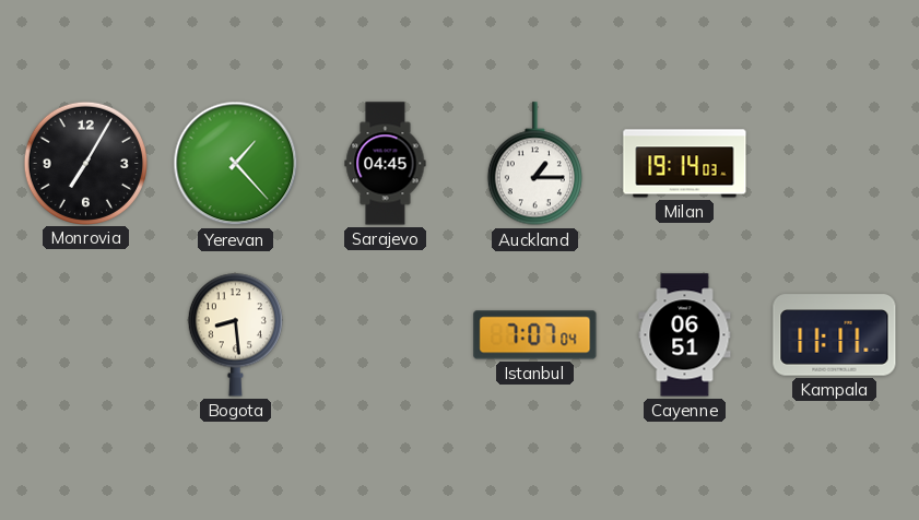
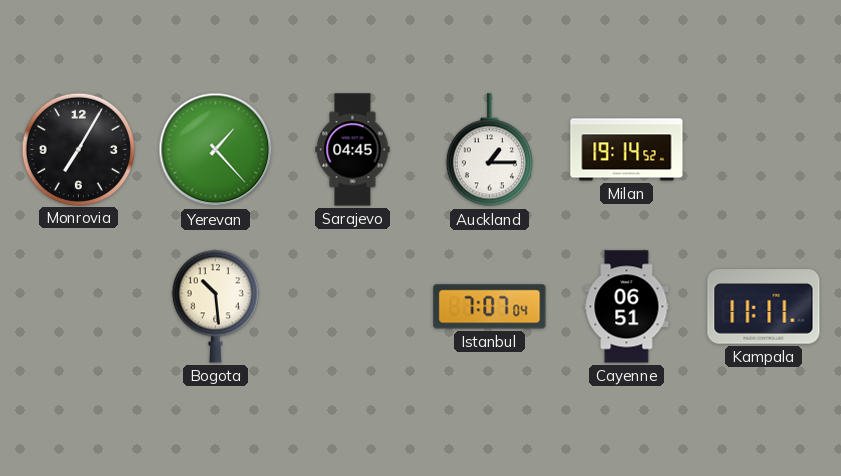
Milan: 19:14:03 -> 19:14:52
Bogota: 8:29 -> 10:29
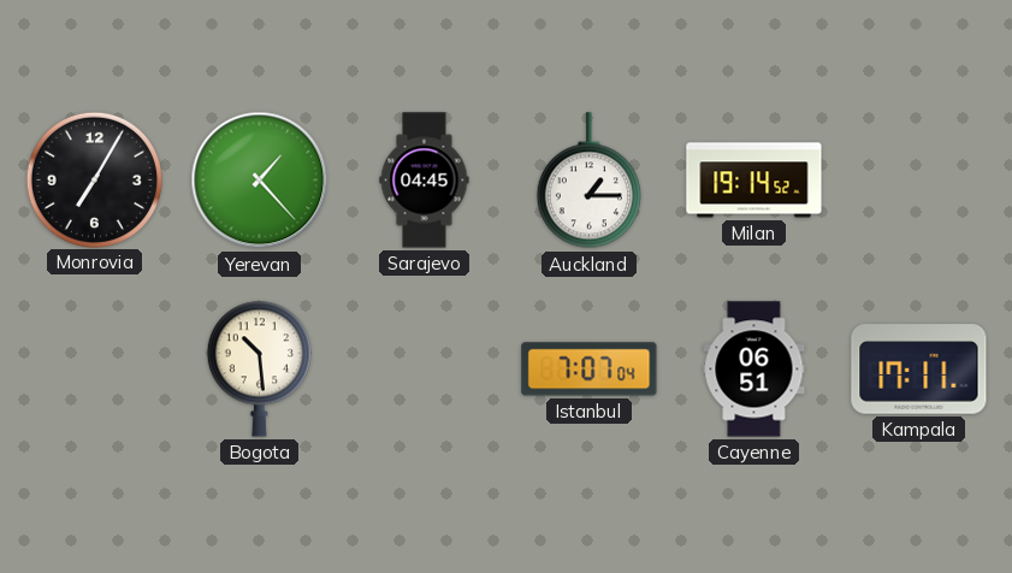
Kampala: 11:11 -> 17:11
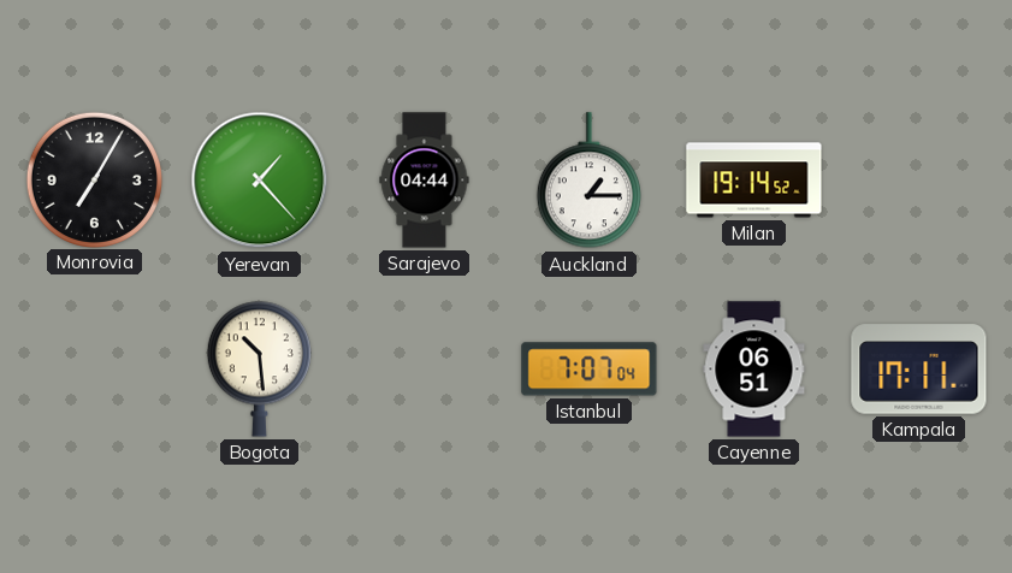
Sarajevo: 04:45 -> 04:44
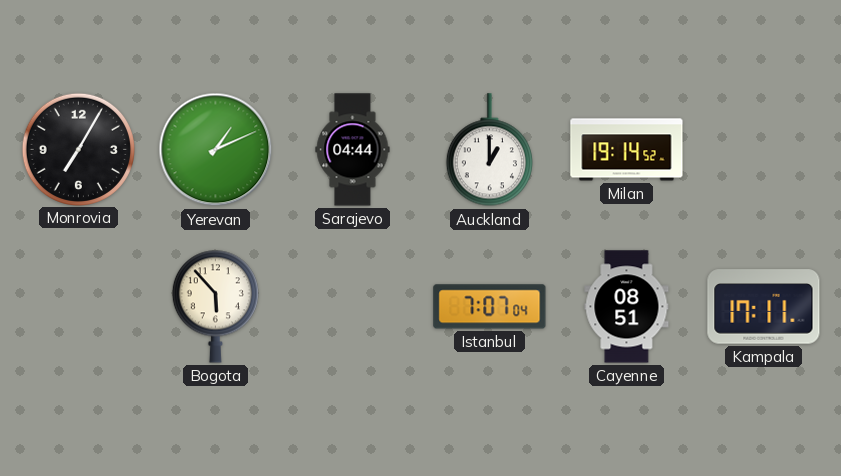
Yerevan: 1:23 -> 1:11
Auckland: 1:15 -> 1:00
Bogota: 10:29 -> 5:53
Cayenne: 06:51 -> 08:51
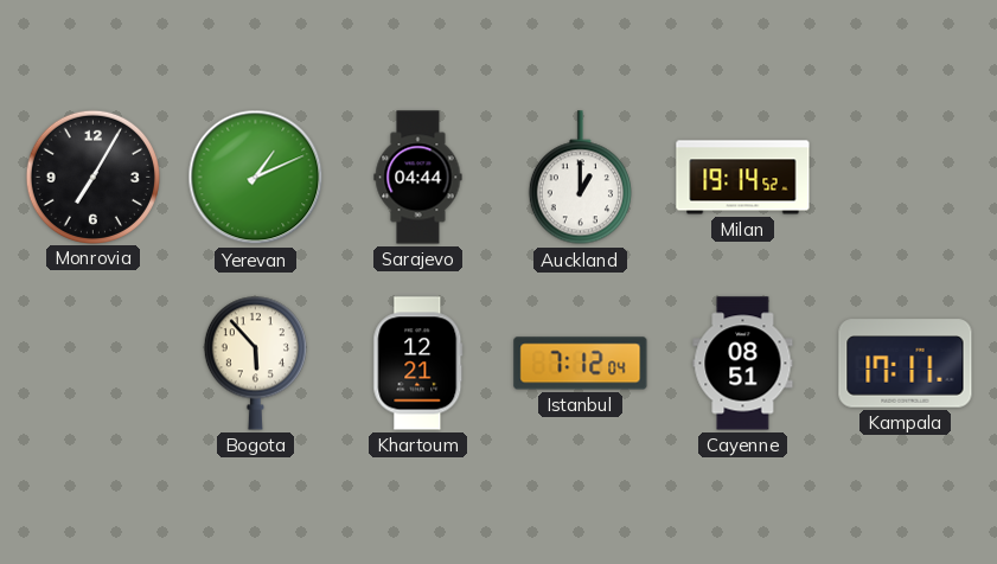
Khartoum: none -> 12:21
Istanbul: 7:07 -> 7:12
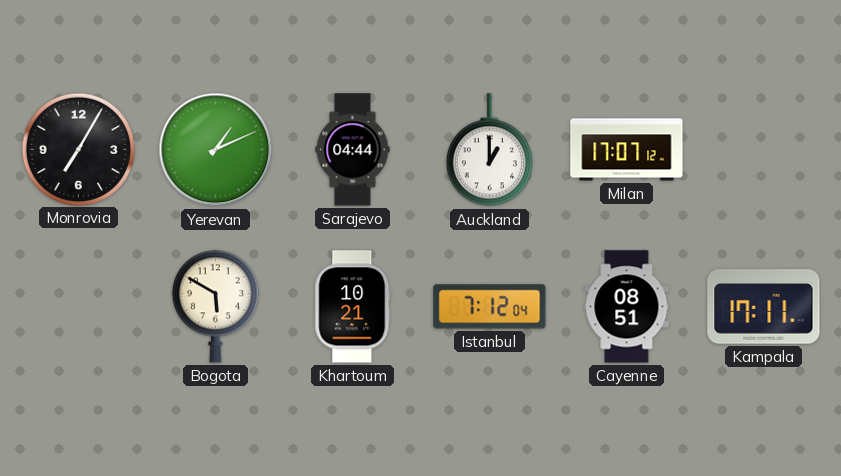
Milan: 19:14 -> 17:07
Bogota: 5:53 -> 5:50
Khartoum: 12:21 -> 10:21
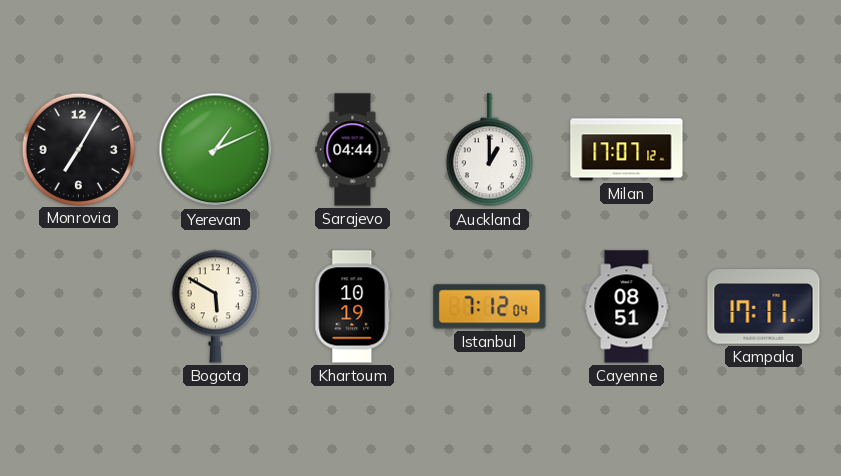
Khartoum: 10:21 -> 10:19
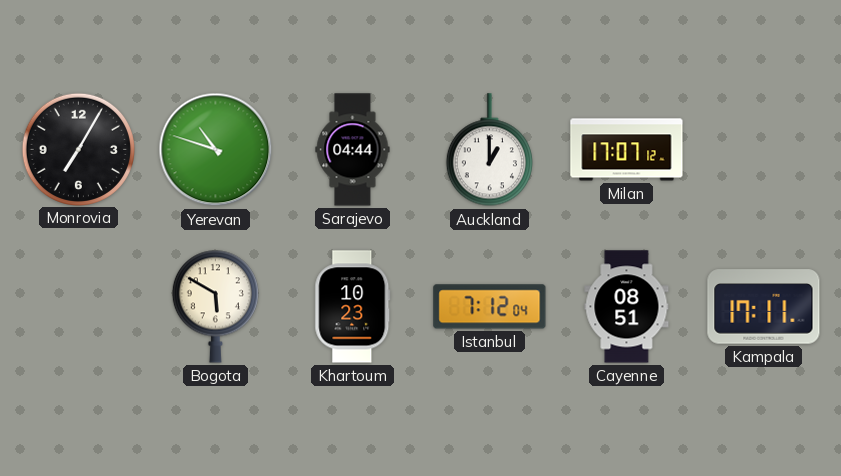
Yerevan: 1:11 -> 10:48
Khartoum: 10:19 -> 10:23
